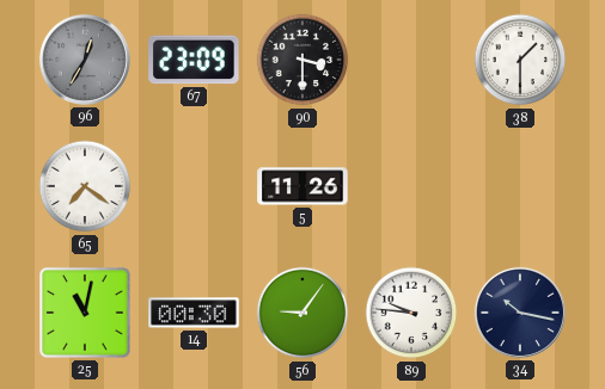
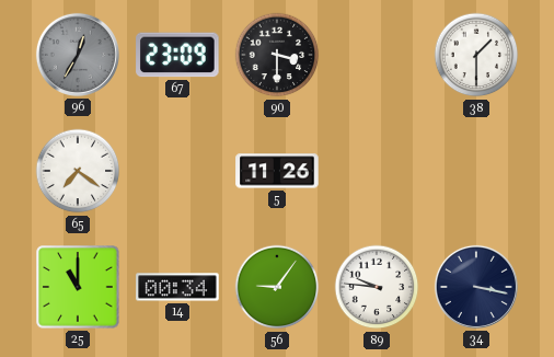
25: 11:02 -> 11:00
14: 00:30 -> 00:34
34: 10:17 -> 3:17
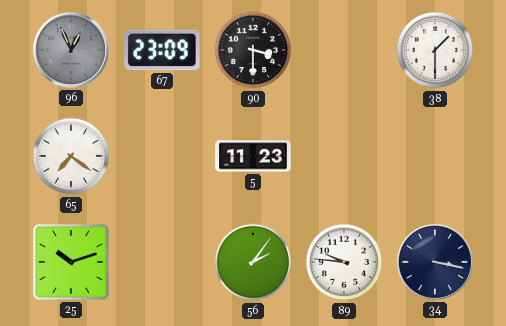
96: 12:35 -> 12:56
5: 11:26 -> 11:23
25: 11:00 -> 10:12
14: 00:34 -> none
56: 9:06 -> 2:06
